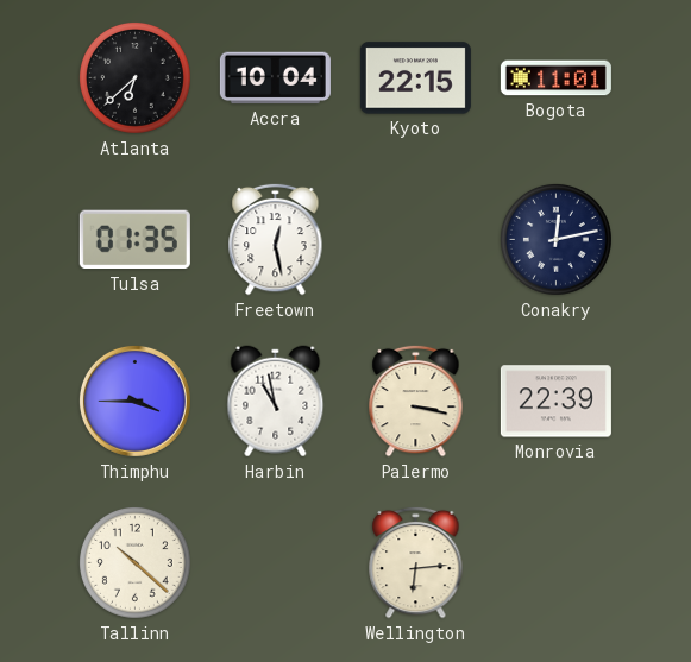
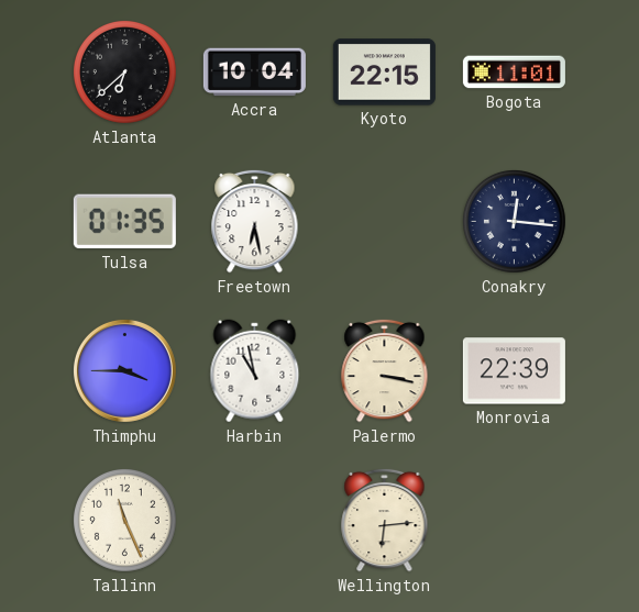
Freetown: 12:28 -> 6:28
Conakry: 12:13 -> 12:16
Tallinn: 10:22 -> 11:26
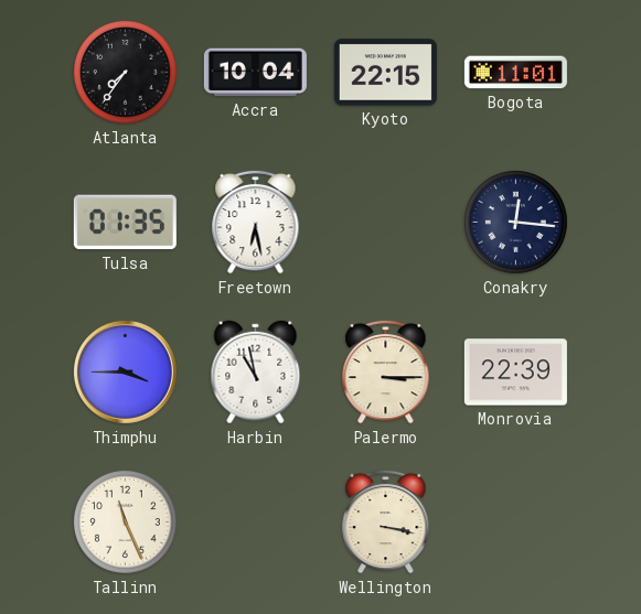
Atlanta: 6:38 -> 7:36
Palermo: 3:17 -> 3:15
Wellington: 6:14 -> 3:17
